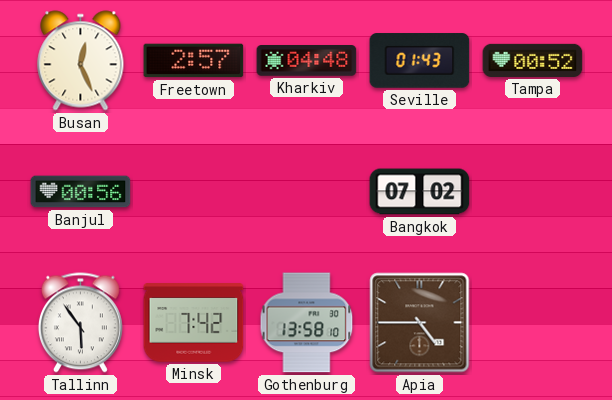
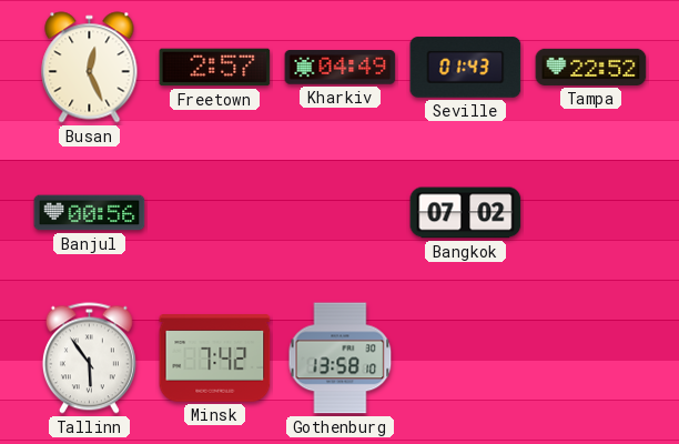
Kharkiv: 04:48 -> 04:49
Tampa: 00:52 -> 22:52
Apia: 4:45 -> none
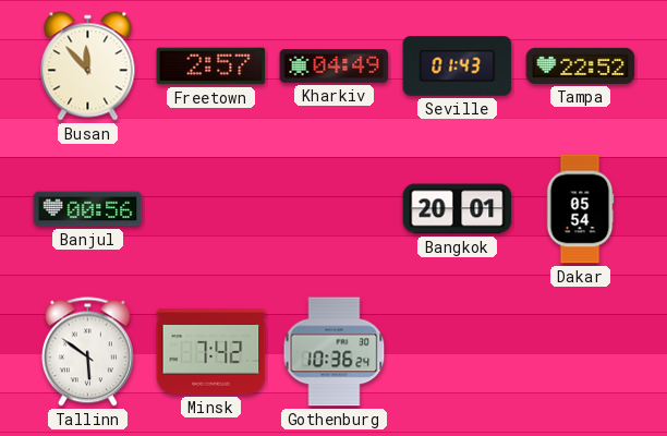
Busan: 12:26 -> 11:53
Bangkok: 07:02 -> 20:01
Dakar: none -> 05:54
Tallinn: 5:54 -> 5:51
Gothenburg: 13:58 -> 10:36
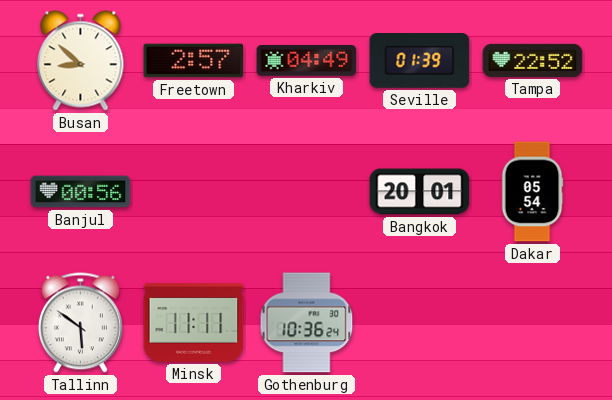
Busan: 11:53 -> 8:52
Seville: 01:43 -> 01:39
Minsk: 7:42 -> 11:11
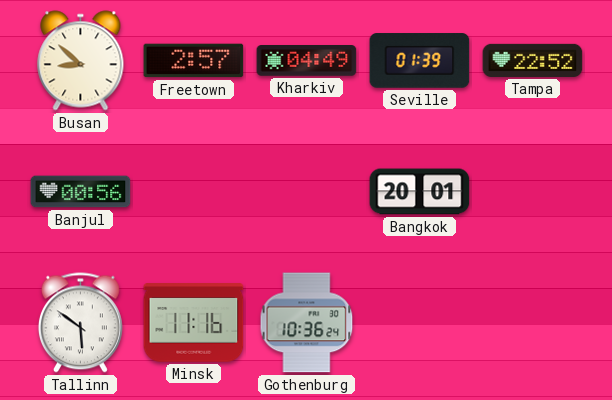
Dakar: 05:54 -> none
Minsk: 11:11 -> 11:16
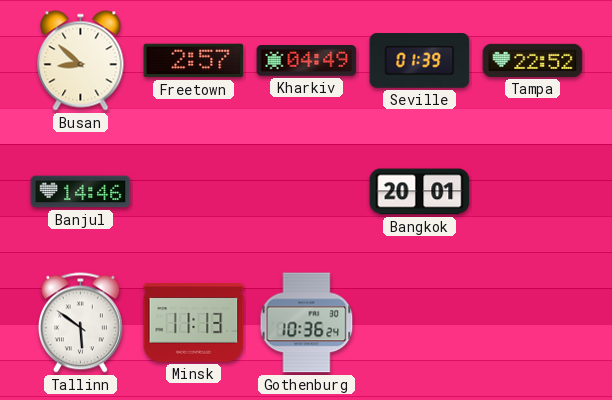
Banjul: 00:56 -> 14:46
Minsk: 11:16 -> 11:13
